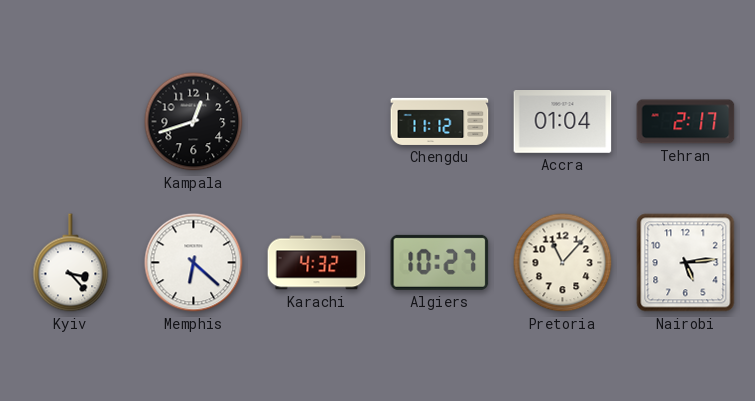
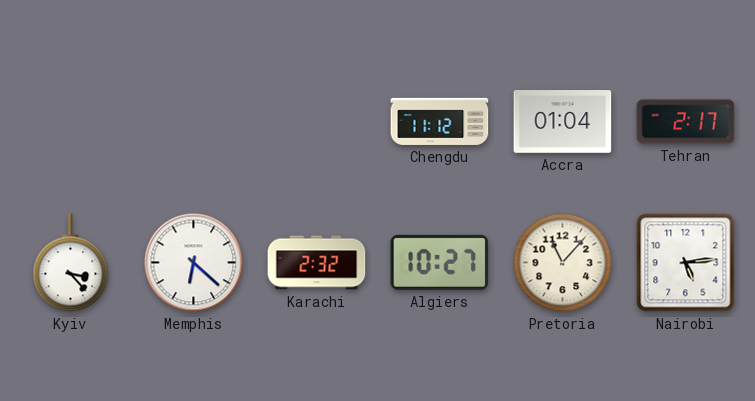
Kampala: 12:42 -> none
Karachi: 4:32 -> 2:32
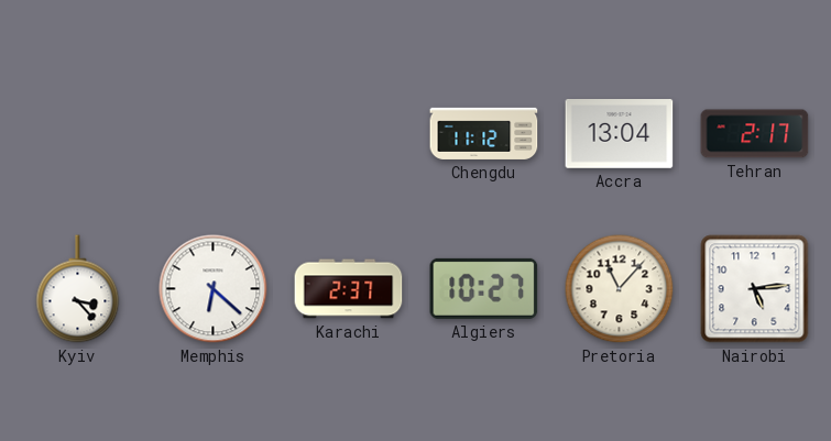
Accra: 01:04 -> 13:04
Karachi: 2:32 -> 2:37
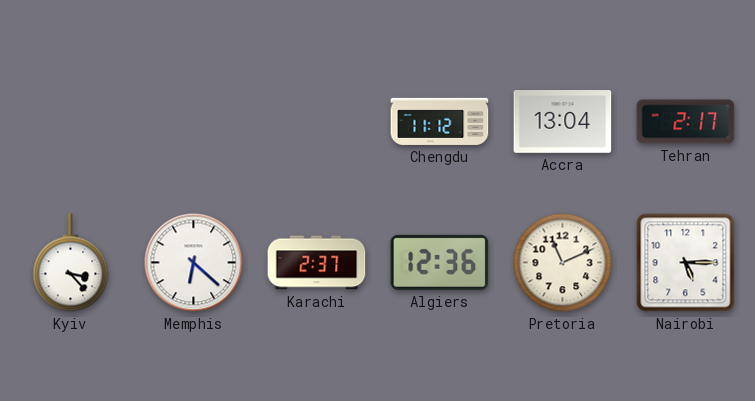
Algiers: 10:27 -> 12:36
Pretoria: 11:07 -> 11:11
Nairobi: 5:14 -> 5:15
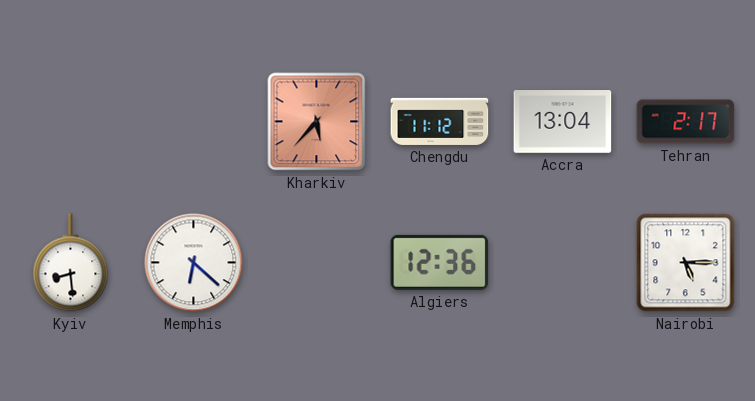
Kharkiv: none -> 5:37
Kyiv: 3:23 -> 8:29
Karachi: 2:37 -> none
Pretoria: 11:11 -> none
